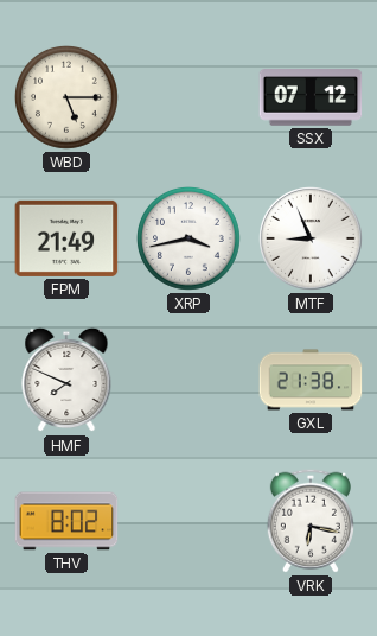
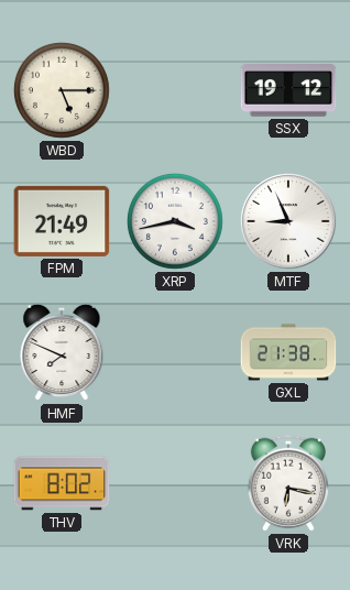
SSX: 07:12 -> 19:12
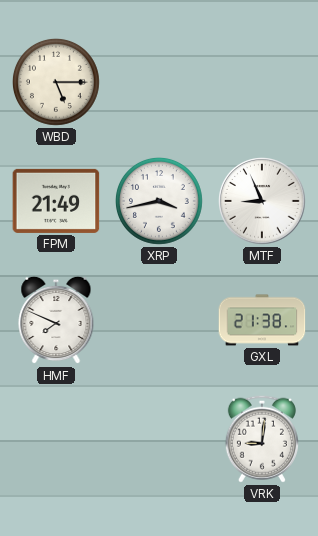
SSX: 19:12 -> none
THV: 8:02 -> none
VRK: 6:17 -> 9:01
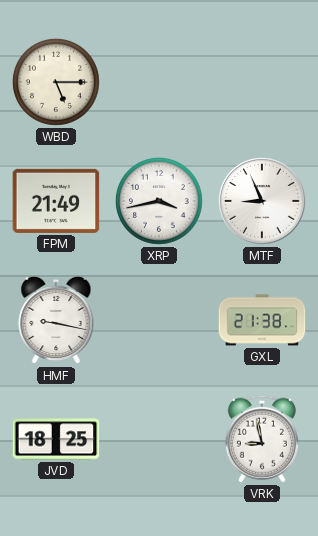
HMF: 7:49 -> 9:17
JVD: none -> 18:25
VRK: 9:01 -> 8:58
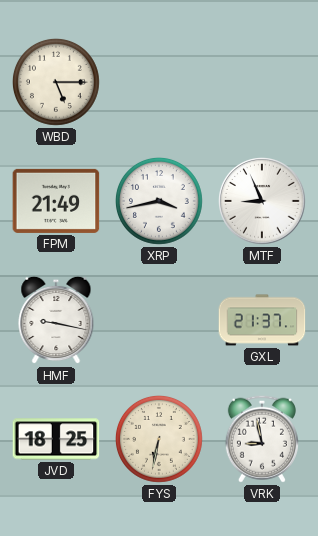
GXL: 21:38 -> 21:37
FYS: none -> 6:32
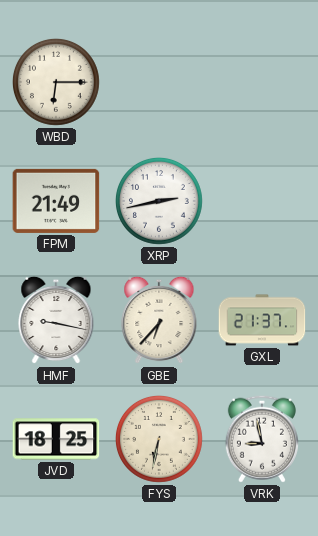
WBD: 5:15 -> 6:15
XRP: 3:43 -> 2:43
MTF: 8:56 -> none
GBE: none -> 6:37
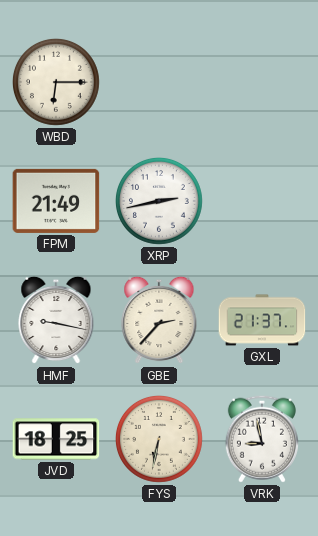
GBE: 6:37 -> 2:37
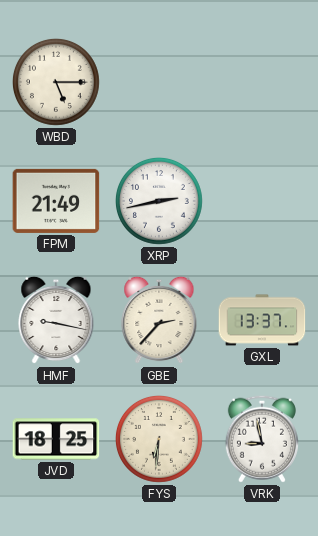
WBD: 6:15 -> 5:15
GXL: 21:37 -> 13:37
FYS: 6:32 -> 6:31
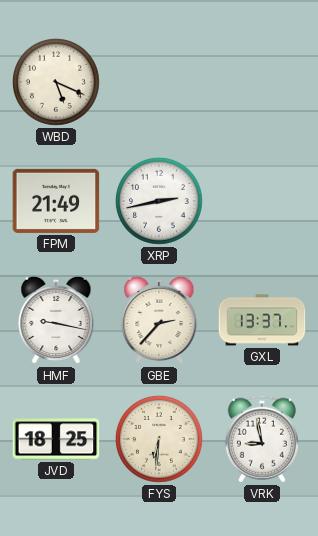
WBD: 5:15 -> 5:19
